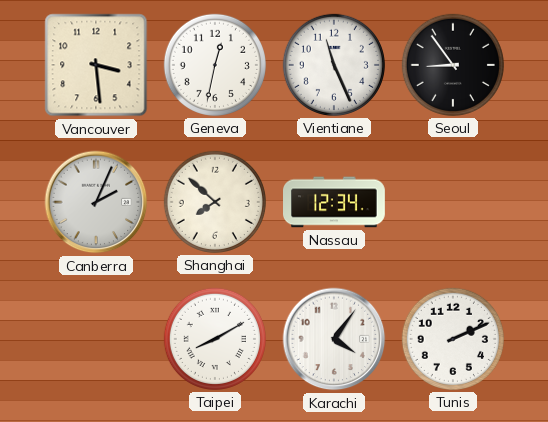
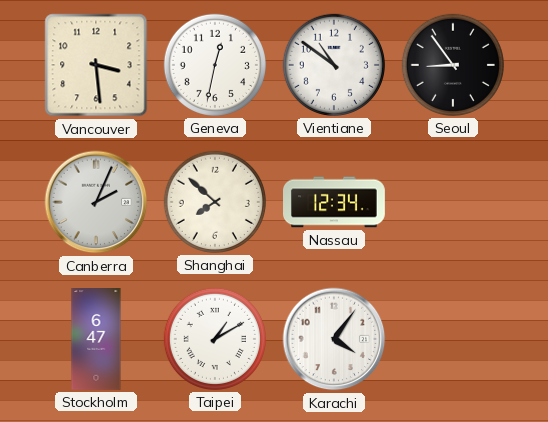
Vientiane: 11:26 -> 10:51
Stockholm: none -> 6:47
Taipei: 8:10 -> 1:10
Tunis: 2:11 -> none
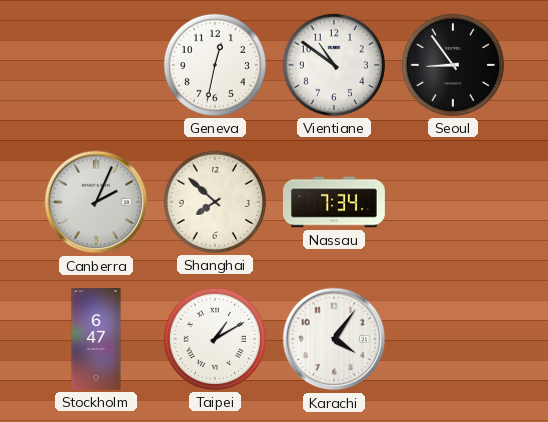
Vancouver: 3:29 -> none
Nassau: 12:34 -> 7:34
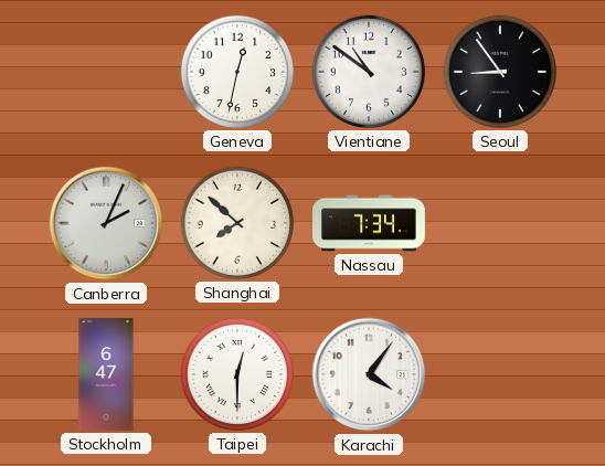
Taipei: 1:10 -> 12:30
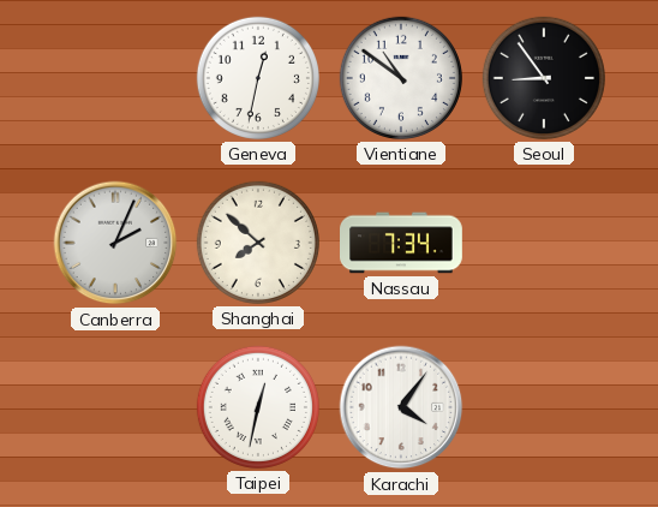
Stockholm: 6:47 -> none
Taipei: 12:30 -> 12:32
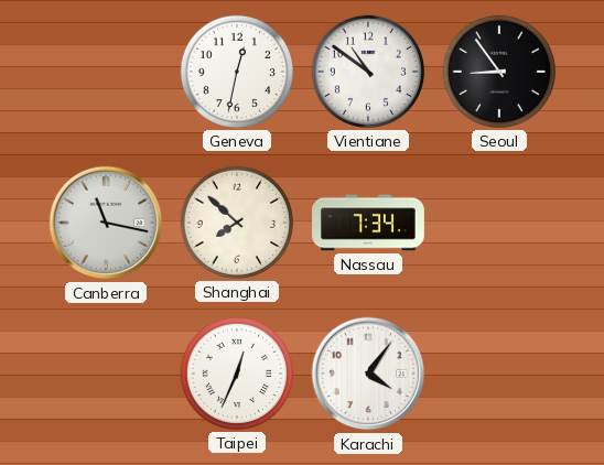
Canberra: 2:04 -> 11:17
Taipei: 12:32 -> 12:34
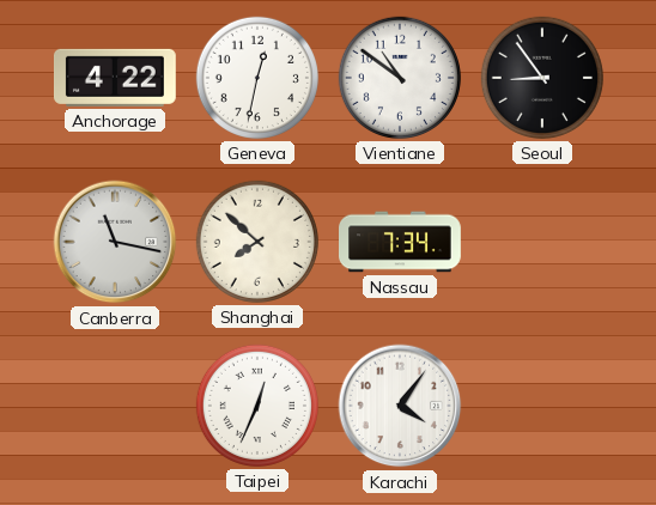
Anchorage: none -> 4:22
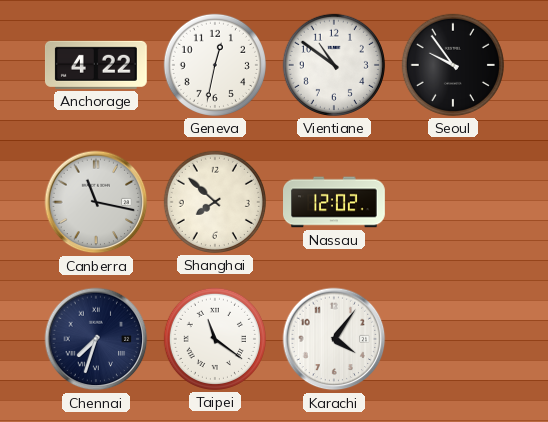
Seoul: 8:54 -> 9:54
Nassau: 7:34 -> 12:02
Chennai: none -> 7:33
Taipei: 12:34 -> 11:21
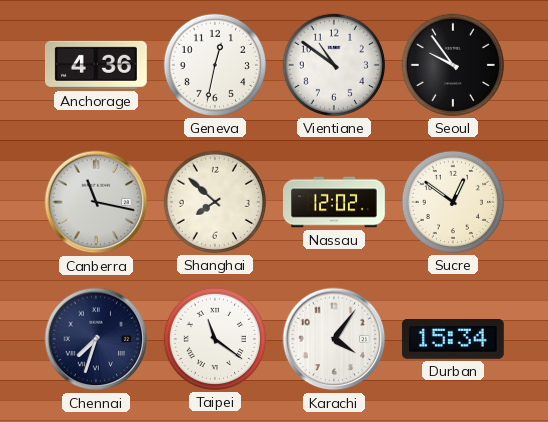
Anchorage: 4:22 -> 4:36
Sucre: none -> 12:51
Durban: none -> 15:34
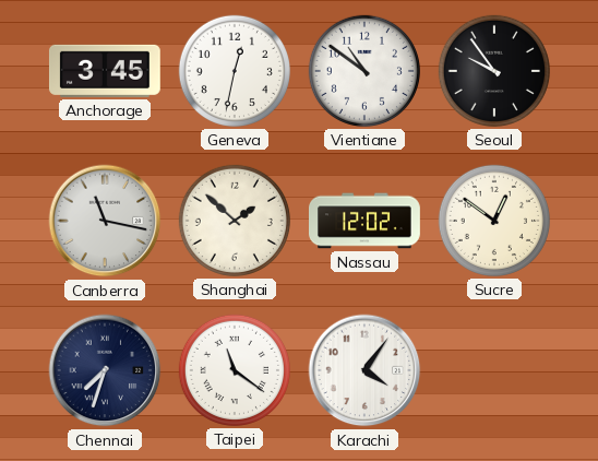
Anchorage: 4:36 -> 3:45
Shanghai: 7:52 -> 1:52
Durban: 15:34 -> none
